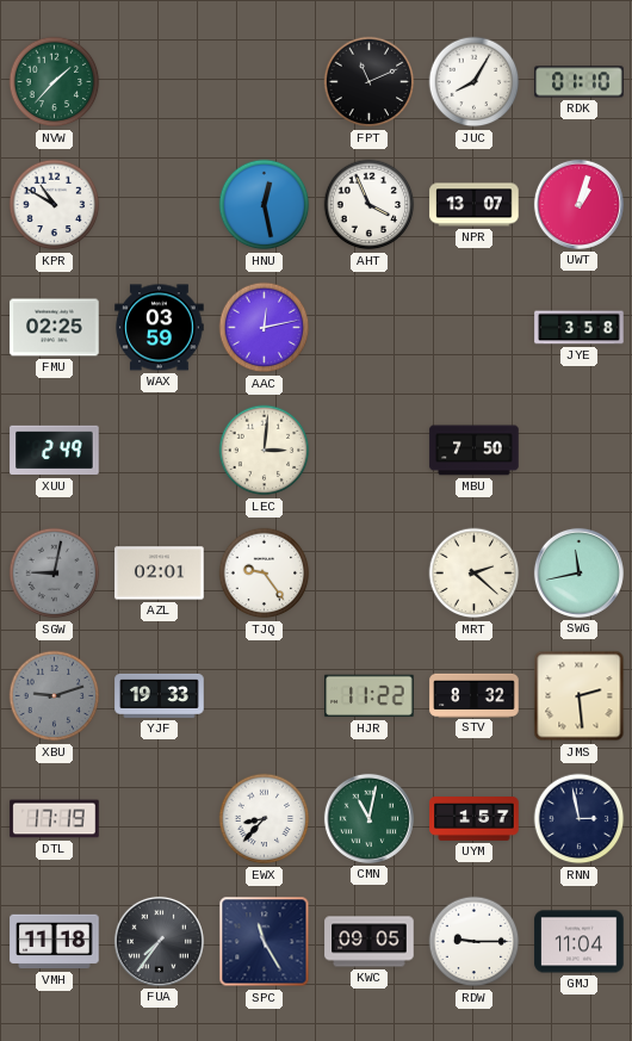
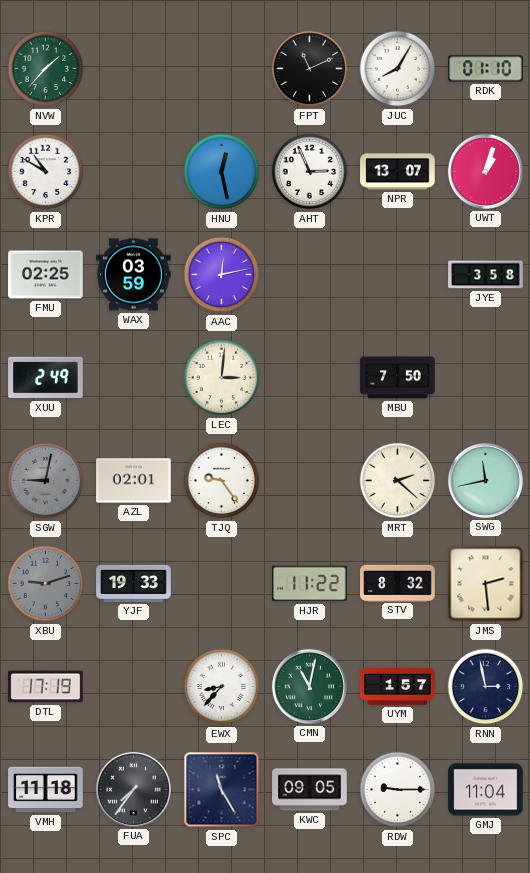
AHT: 3:56 -> 2:56
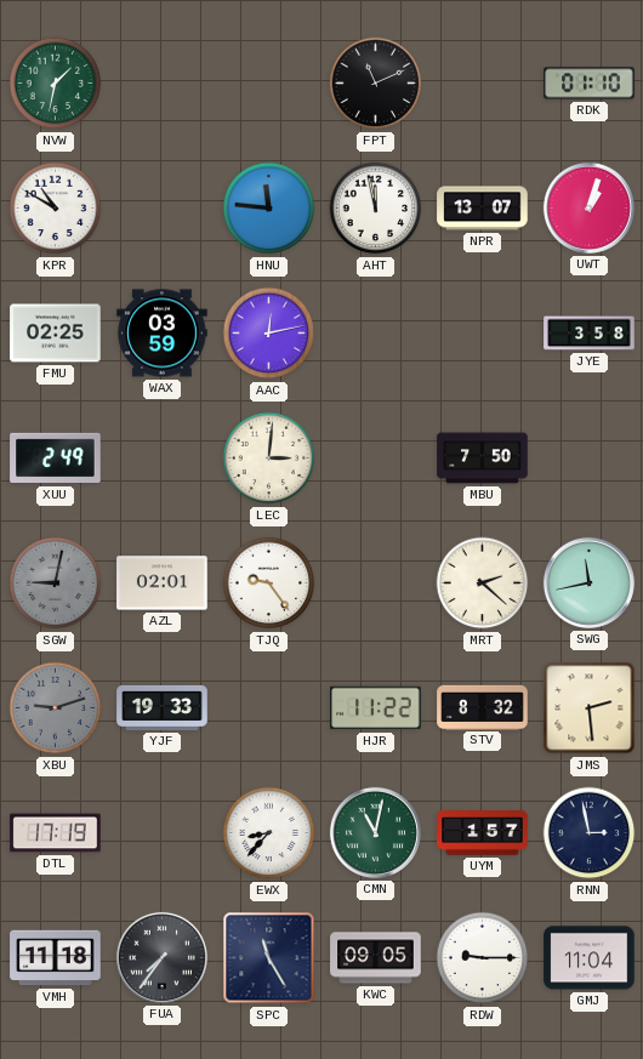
NVW: 1:37 -> 1:32
JUC: 8:05 -> none
HNU: 12:28 -> 11:46
AHT: 2:56 -> 11:58
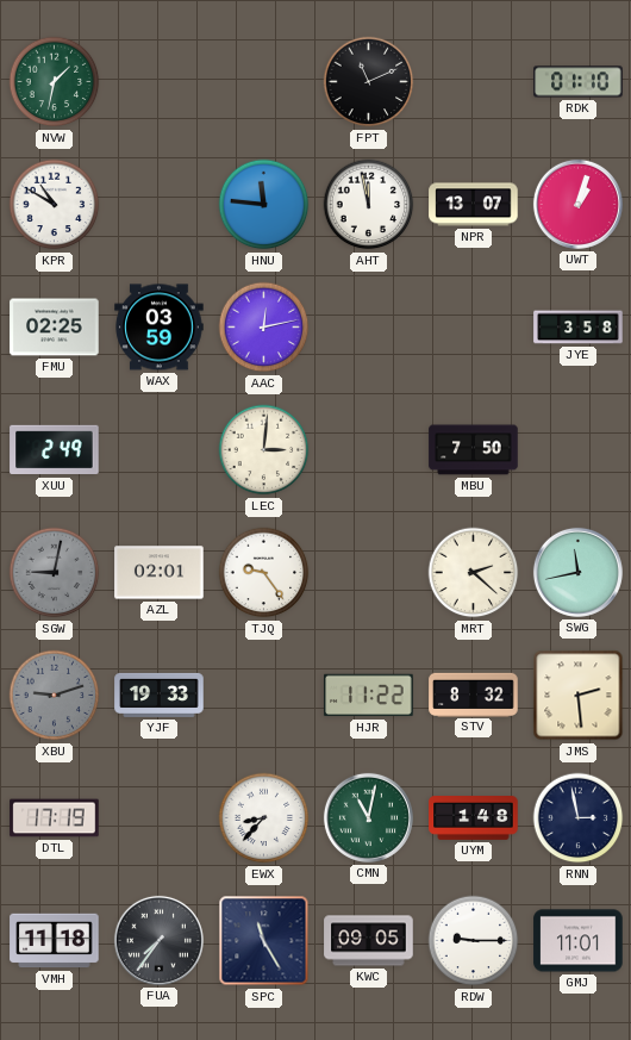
UYM: 1:57 -> 1:48
GMJ: 11:04 -> 11:01
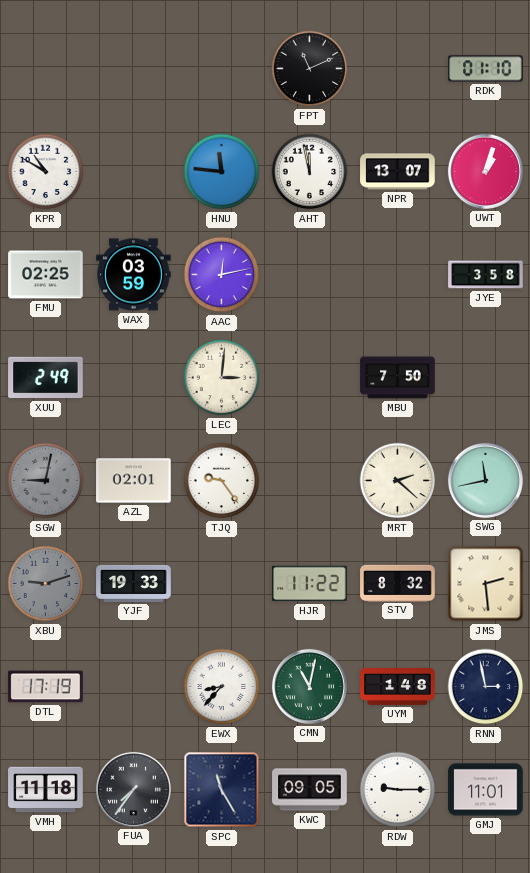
NVW: 1:32 -> none
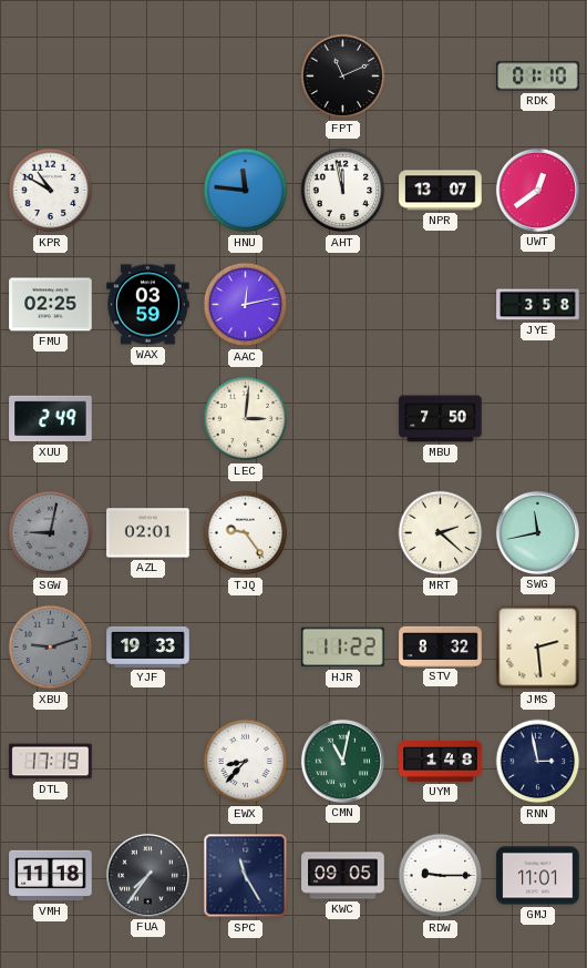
UWT: 1:03 -> 12:39
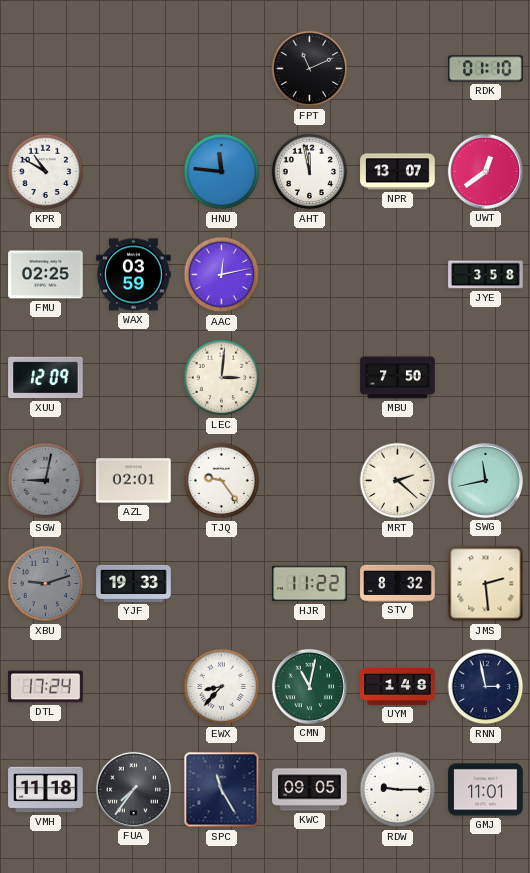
XUU: 2:49 -> 12:09
DTL: 17:19 -> 17:24
